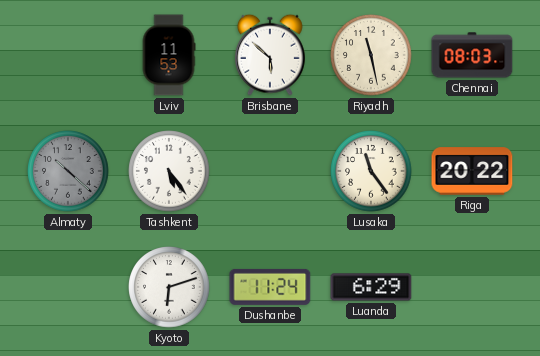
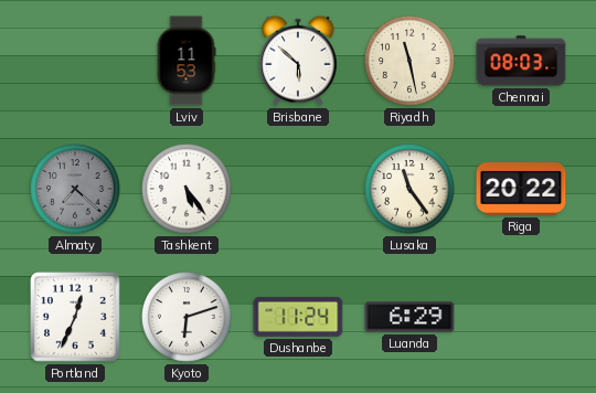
Almaty: 10:22 -> 7:22
Portland: none -> 12:34
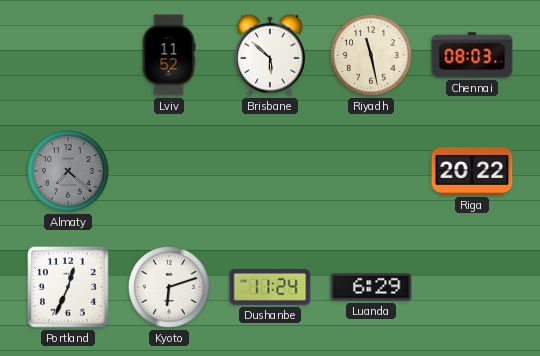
Lviv: 11:53 -> 11:52
Tashkent: 5:24 -> none
Lusaka: 11:24 -> none
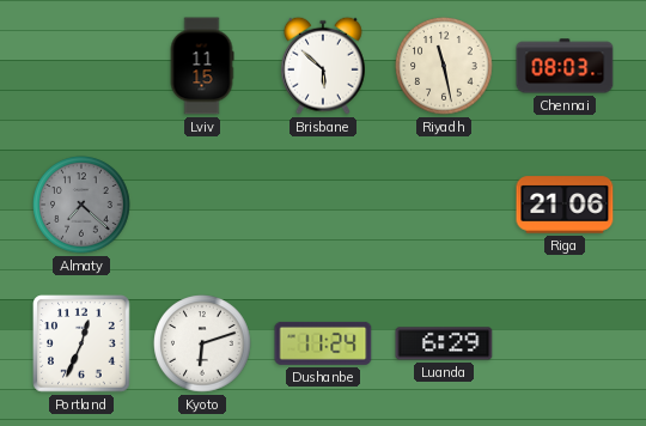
Lviv: 11:52 -> 11:15
Riga: 20:22 -> 21:06
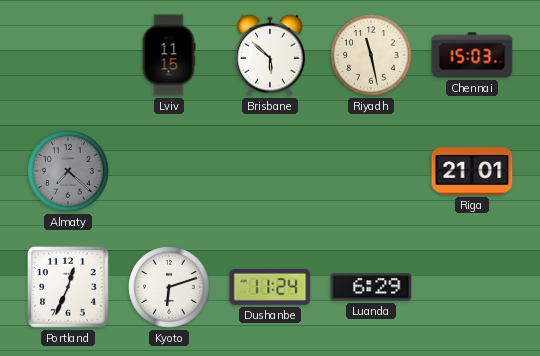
Chennai: 08:03 -> 15:03
Riga: 21:06 -> 21:01
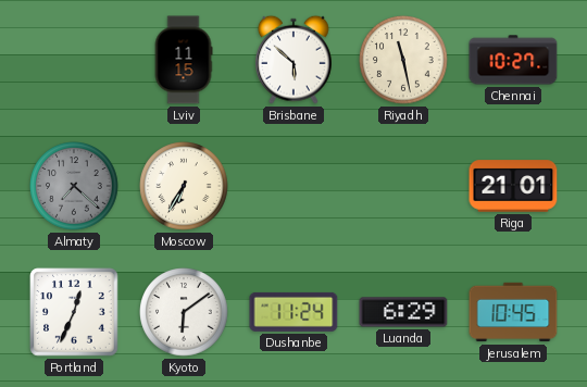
Chennai: 15:03 -> 10:27
Moscow: none -> 6:35
Kyoto: 6:12 -> 6:09
Jerusalem: none -> 10:45
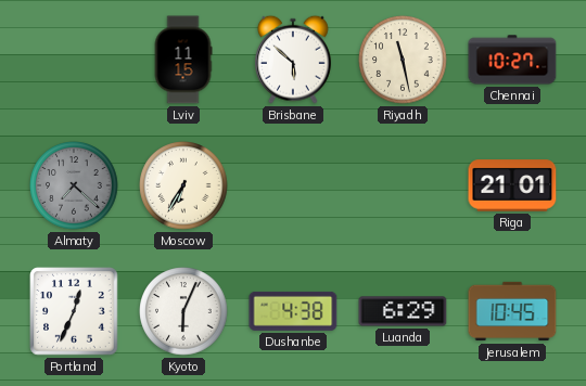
Kyoto: 6:09 -> 6:04
Dushanbe: 11:24 -> 4:38
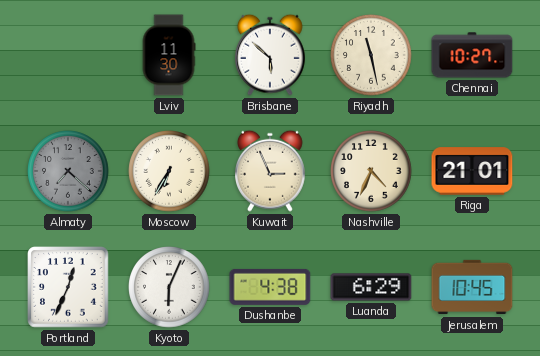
Lviv: 11:15 -> 11:30
Kuwait: none -> 2:56
Nashville: none -> 4:34
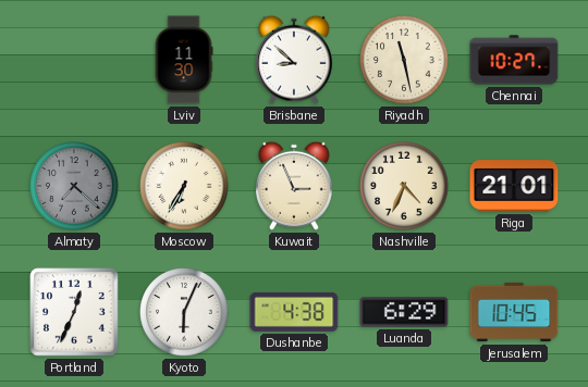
Brisbane: 5:52 -> 8:52
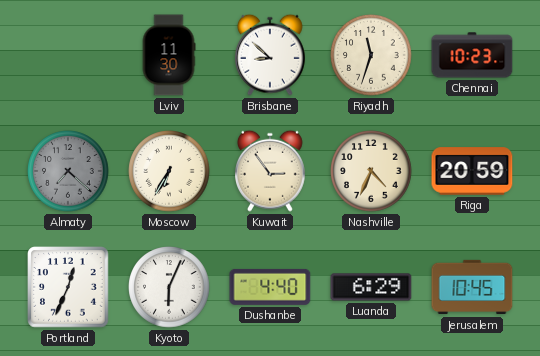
Riyadh: 11:28 -> 11:33
Chennai: 10:27 -> 10:23
Kuwait: 2:56 -> 2:54
Riga: 21:01 -> 20:59
Dushanbe: 4:38 -> 4:40
